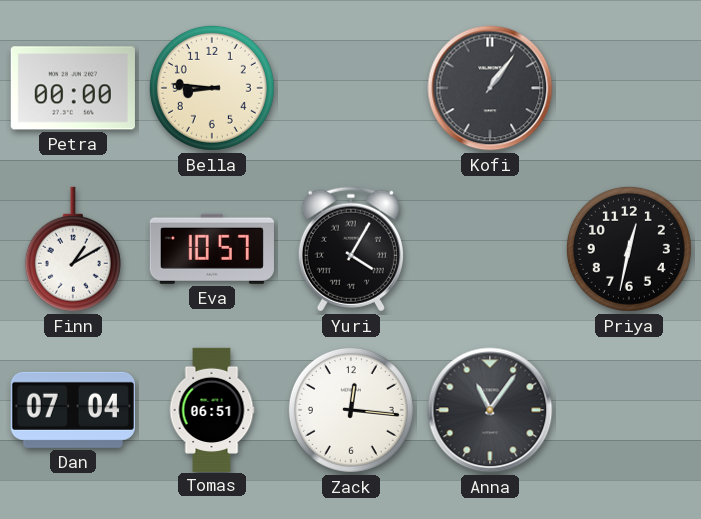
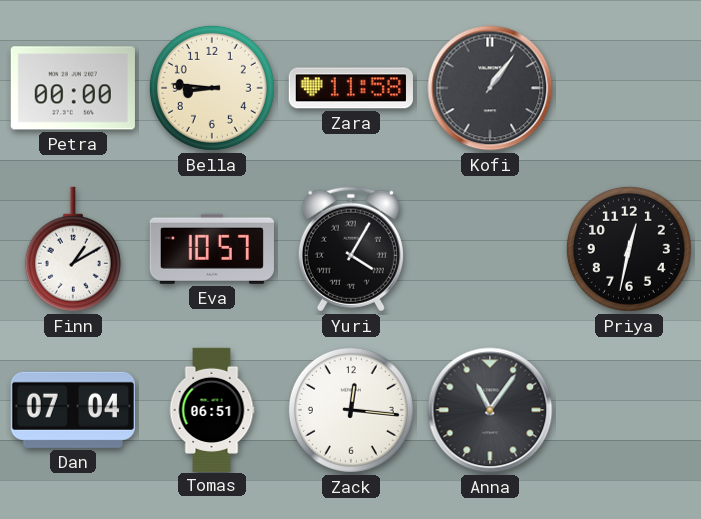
Zara: none -> 11:58
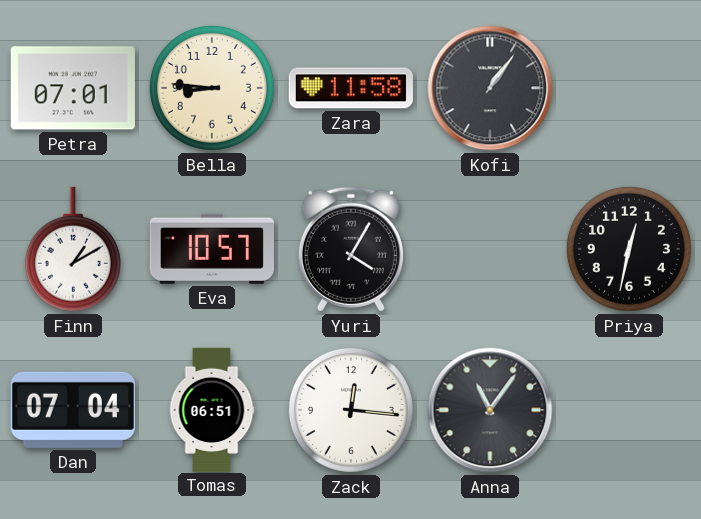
Petra: 00:00 -> 07:01
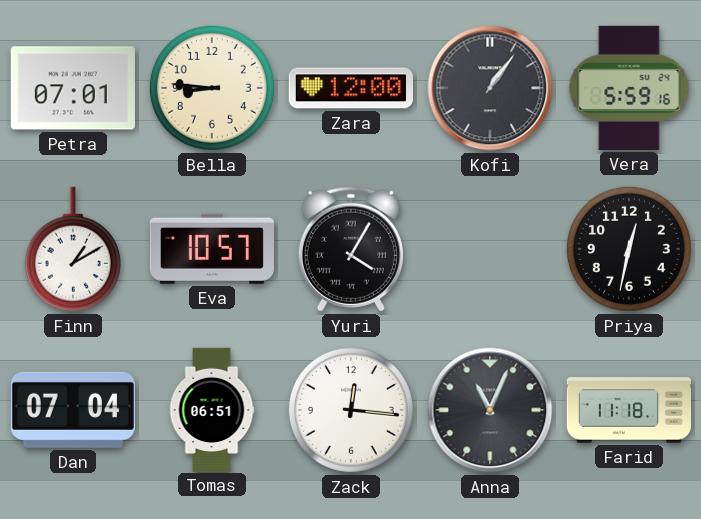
Zara: 11:58 -> 12:00
Vera: none -> 5:59
Anna: 11:06 -> 11:04
Farid: none -> 11:18
